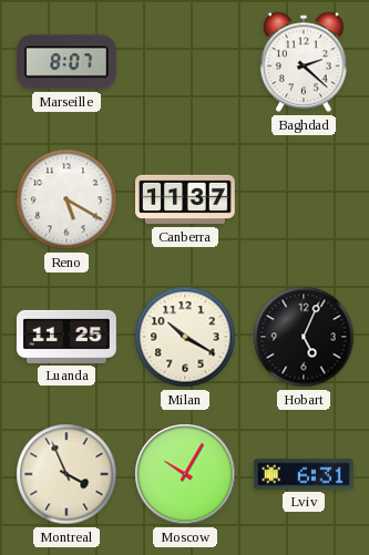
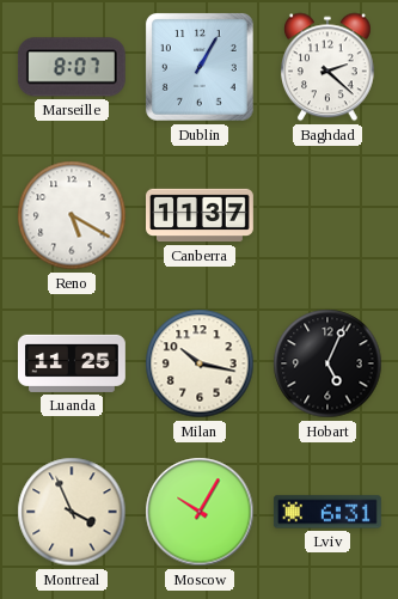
Dublin: none -> 1:05
Milan: 10:20 -> 10:17
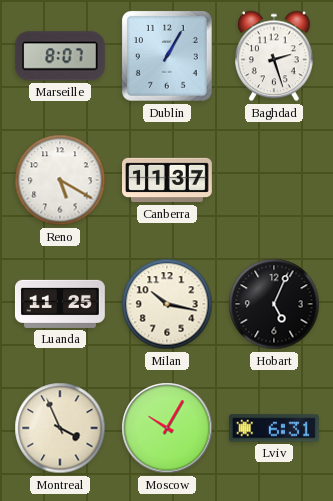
Baghdad: 2:22 -> 2:27
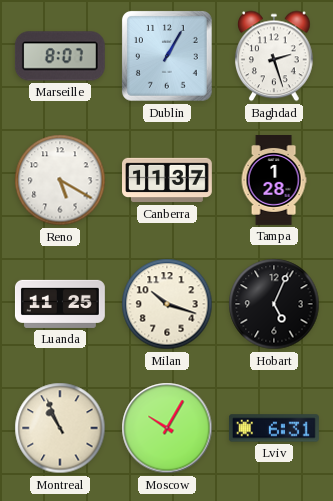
Tampa: none -> 1:28
Milan: 10:17 -> 10:18
Montreal: 3:56 -> 10:56
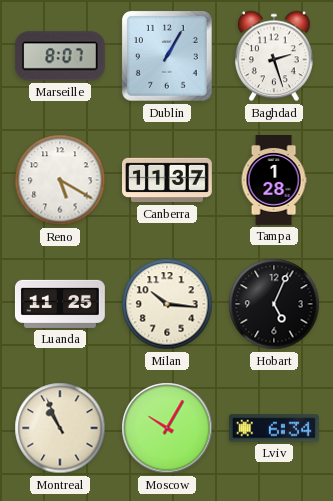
Milan: 10:18 -> 10:16
Lviv: 6:31 -> 6:34
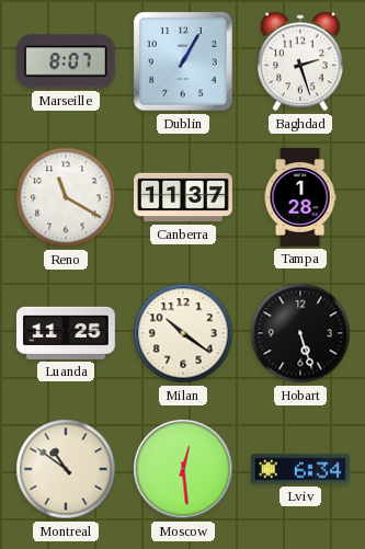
Reno: 5:20 -> 11:20
Milan: 10:16 -> 10:21
Hobart: 5:04 -> 5:27
Montreal: 10:56 -> 10:51
Moscow: 10:05 -> 12:29
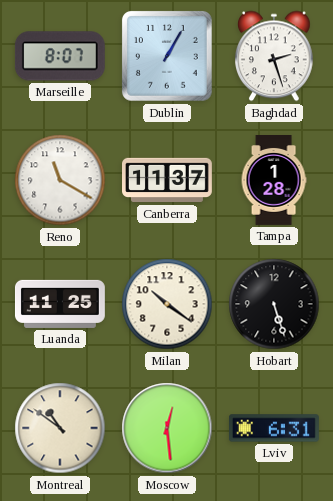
Lviv: 6:34 -> 6:31
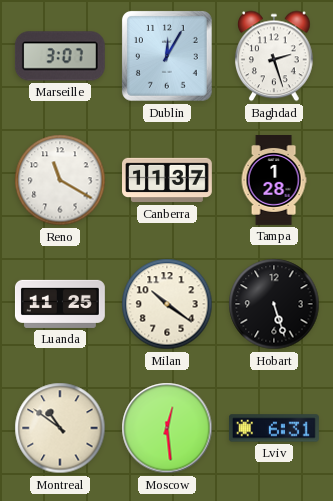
Marseille: 8:07 -> 3:07
Dublin: 1:05 -> 12:05
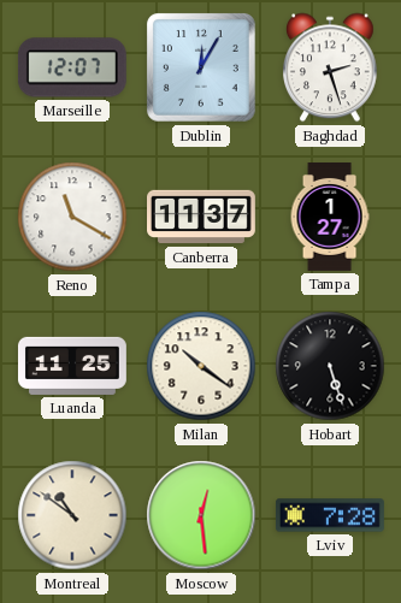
Marseille: 3:07 -> 12:07
Tampa: 1:28 -> 1:27
Lviv: 6:31 -> 7:28
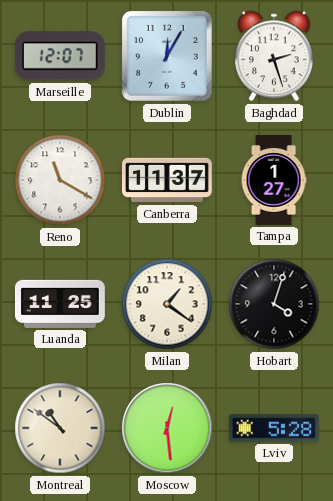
Milan: 10:21 -> 1:21
Hobart: 5:27 -> 4:03
Lviv: 7:28 -> 5:28
